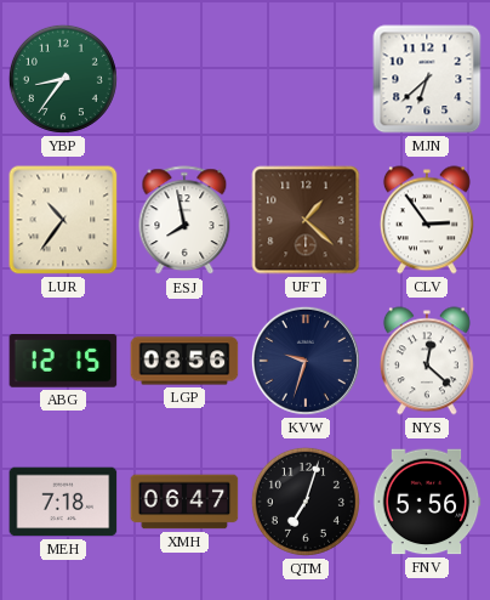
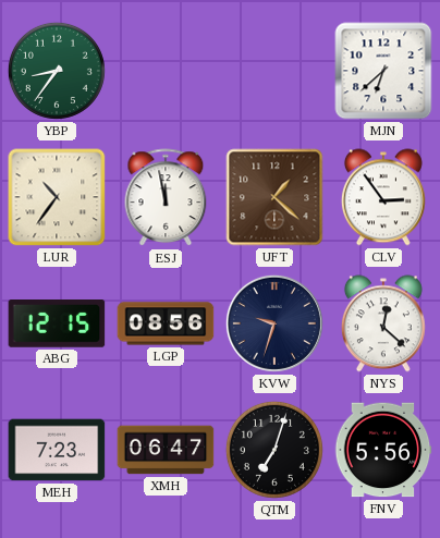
ESJ: 7:58 -> 11:58
MEH: 7:18 -> 7:23
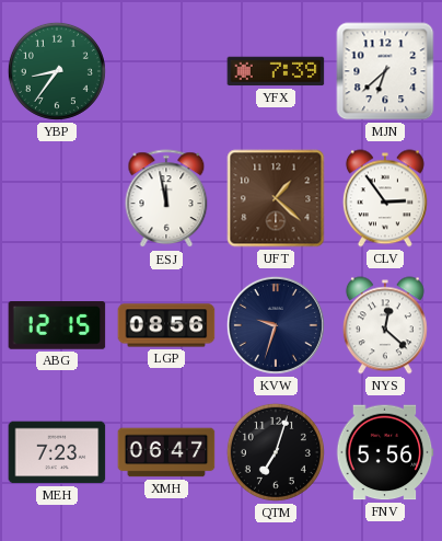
YFX: none -> 7:39
LUR: 10:36 -> none
